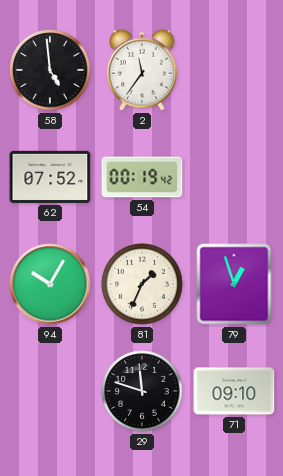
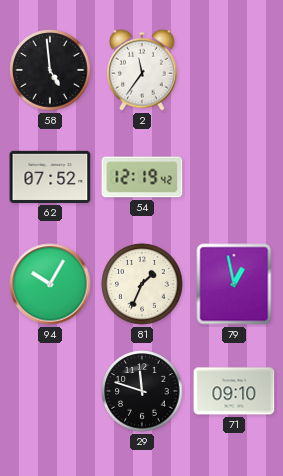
54: 00:19 -> 12:19
79: 12:57 -> 12:58
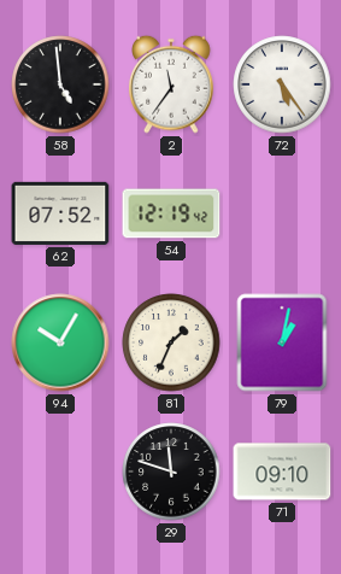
72: none -> 5:24
79: 12:58 -> 1:02
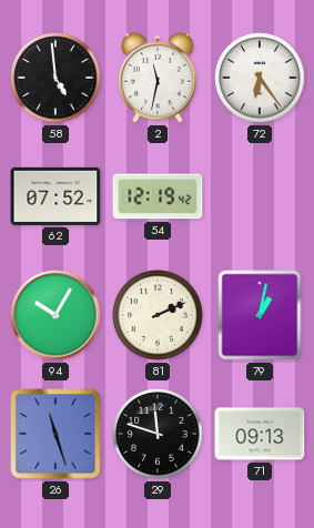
2: 11:36 -> 11:32
72: 5:24 -> 6:24
81: 1:34 -> 2:11
26: none -> 11:27
71: 09:10 -> 09:13
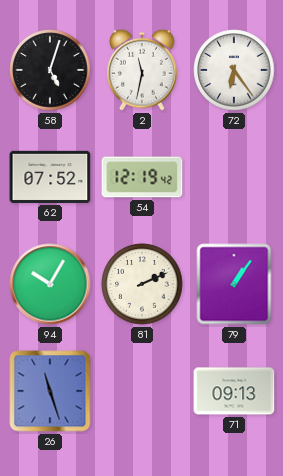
58: 4:59 -> 5:03
79: 1:02 -> 1:06
29: 11:48 -> none
